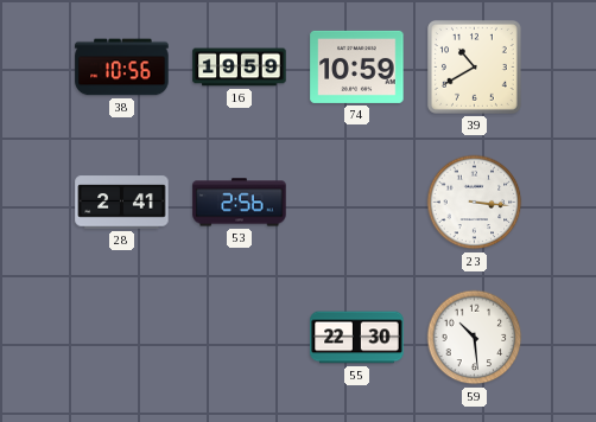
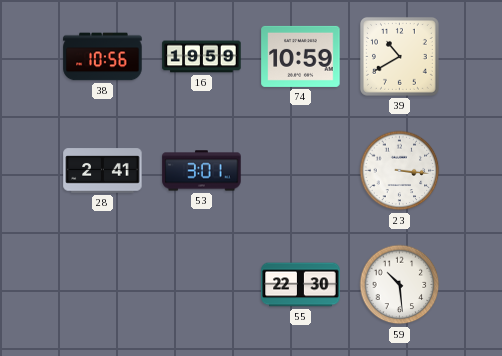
53: 2:56 -> 3:01
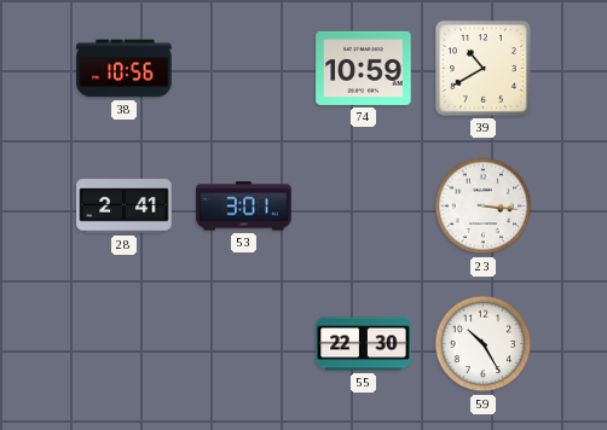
16: 19:59 -> none
59: 10:29 -> 10:25
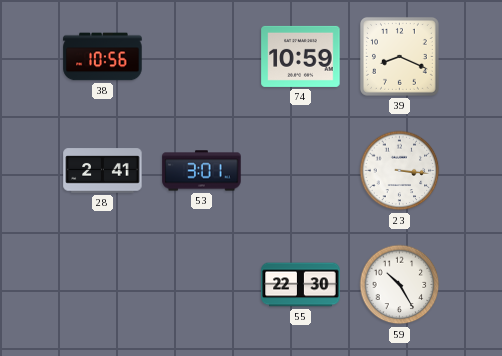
39: 10:40 -> 8:19
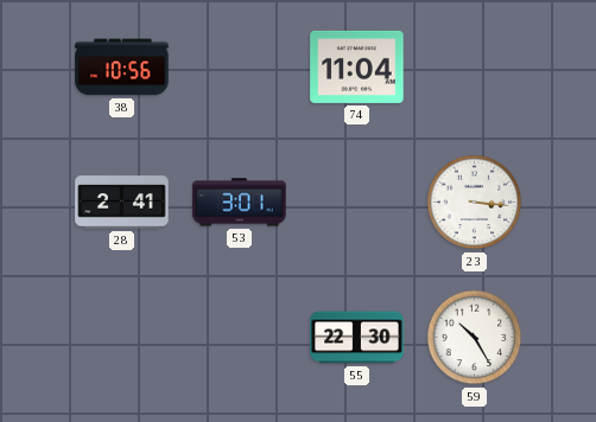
74: 10:59 -> 11:04
39: 8:19 -> none
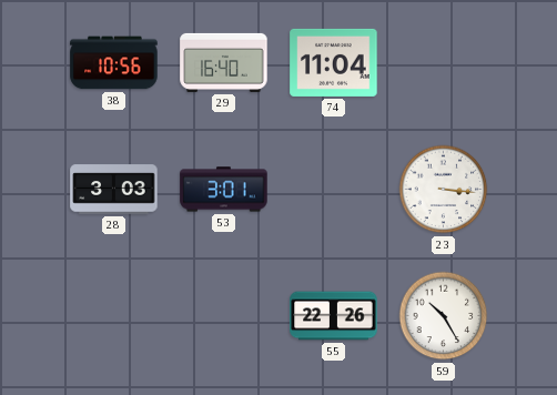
29: none -> 16:40
28: 2:41 -> 3:03
55: 22:30 -> 22:26
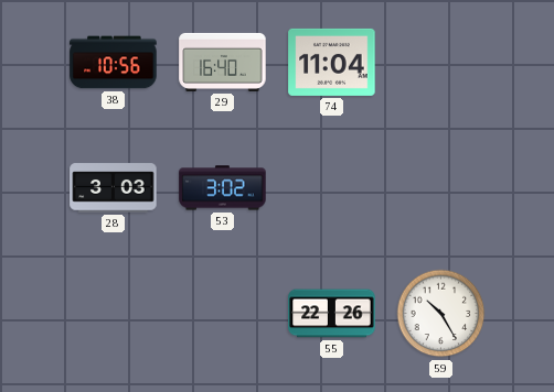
53: 3:01 -> 3:02
23: 3:16 -> none
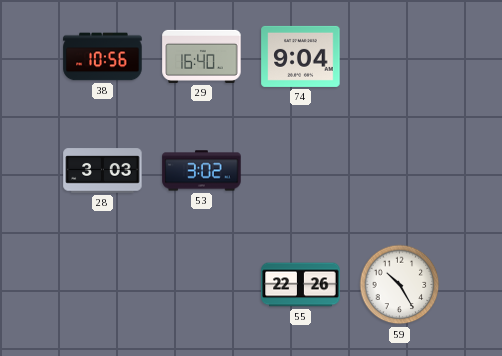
74: 11:04 -> 9:04
